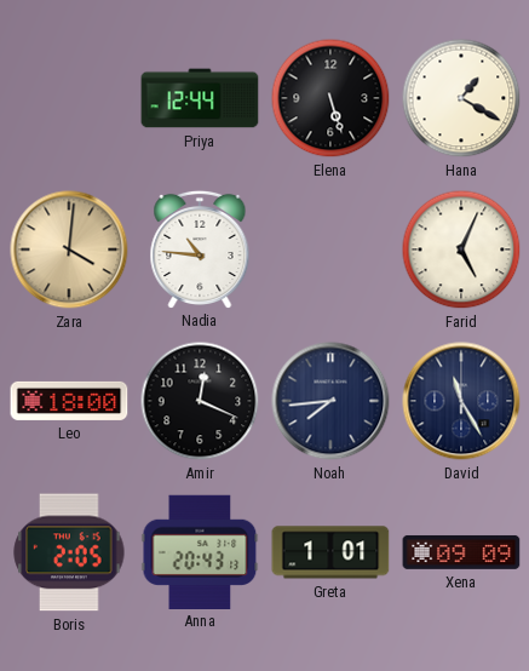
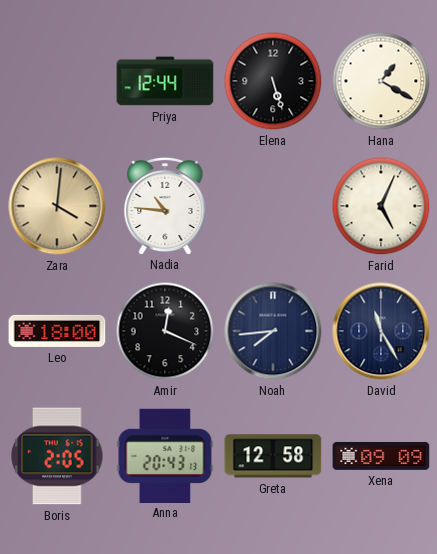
Greta: 1:01 -> 12:58
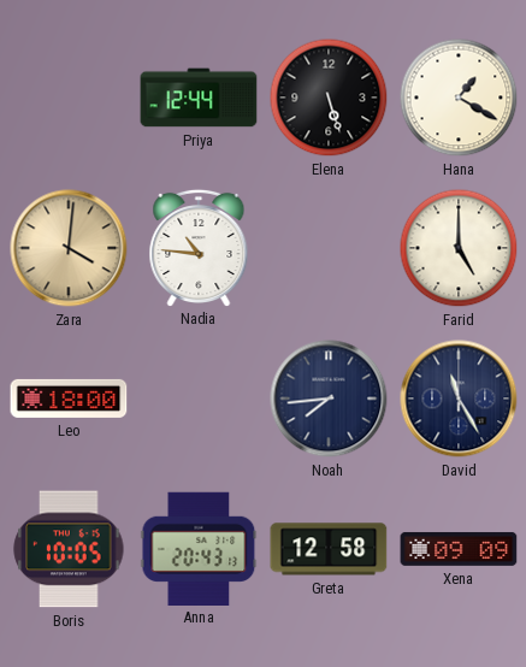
Farid: 5:04 -> 5:00
Amir: 12:19 -> none
Boris: 2:05 -> 10:05
